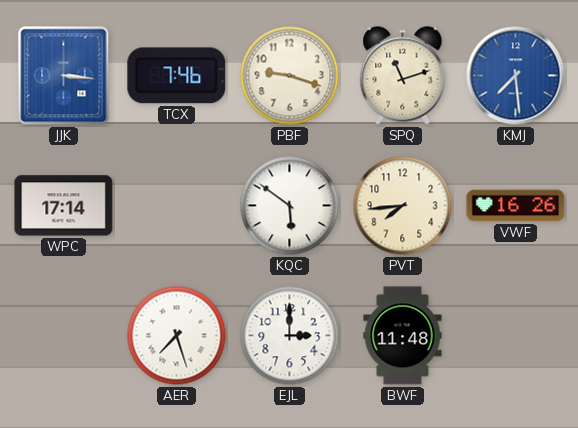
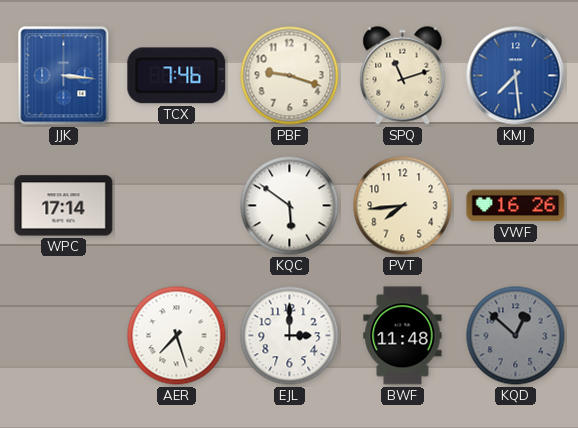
KQD: none -> 12:52
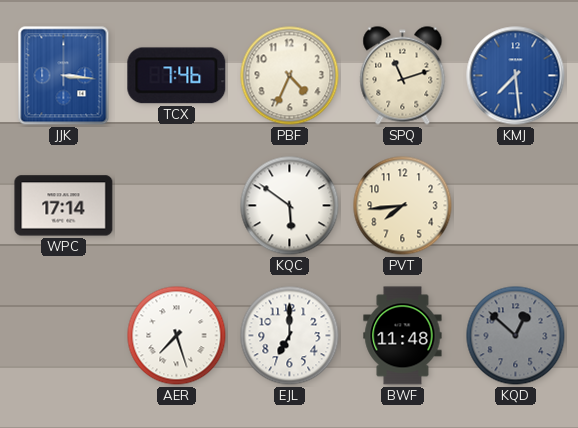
PBF: 9:18 -> 4:34
VWF: 16:26 -> none
EJL: 3:00 -> 7:00
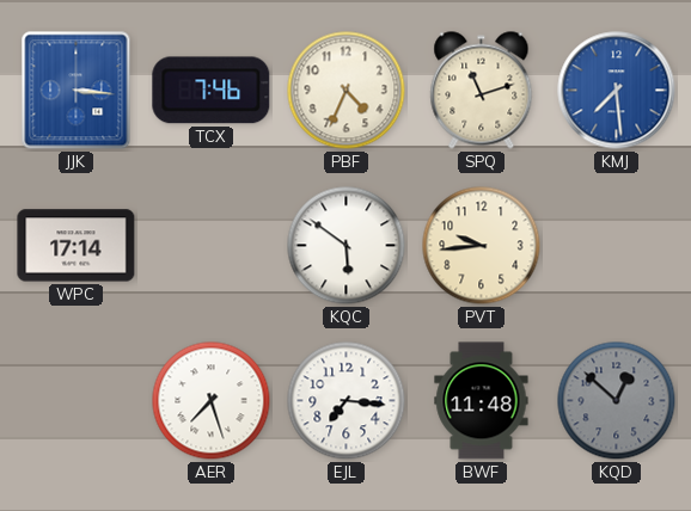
PVT: 7:44 -> 9:44
EJL: 7:00 -> 7:16
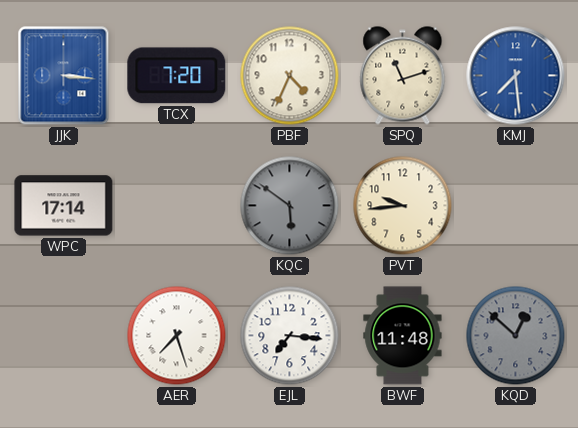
TCX: 7:46 -> 7:20
KQC dial: white -> grey
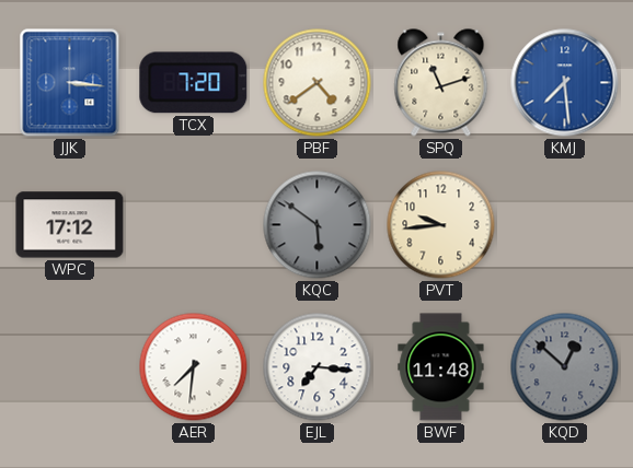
PBF: 4:34 -> 4:39
WPC: 17:14 -> 17:12
AER: 7:27 -> 7:31
